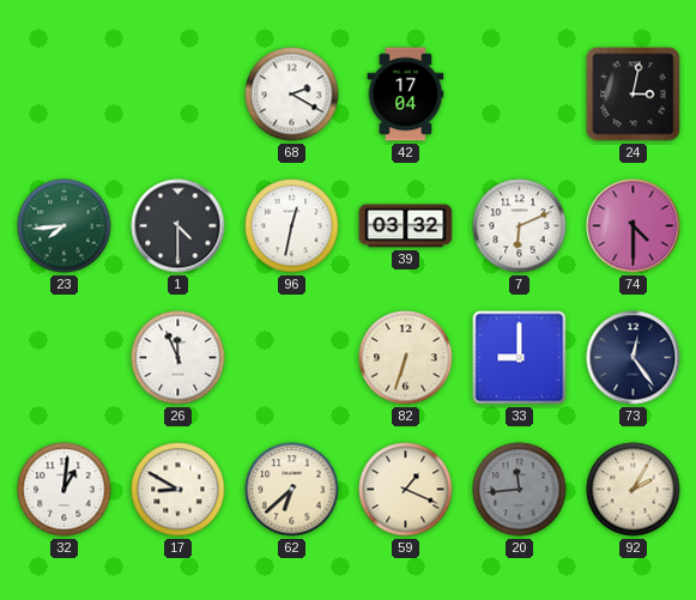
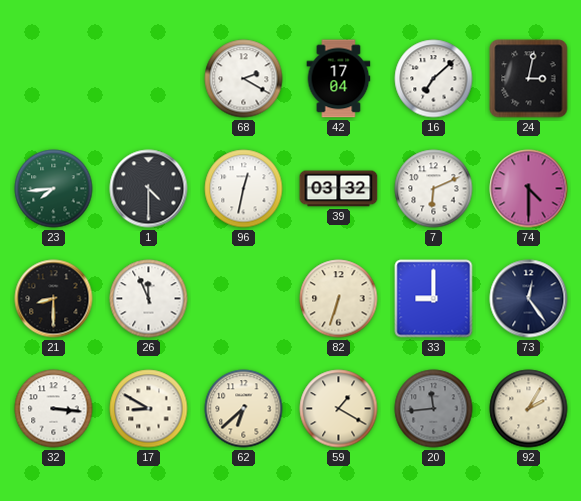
16: none -> 7:08
21: none -> 8:30
32: 1:01 -> 3:16
59: 1:19 -> 1:20
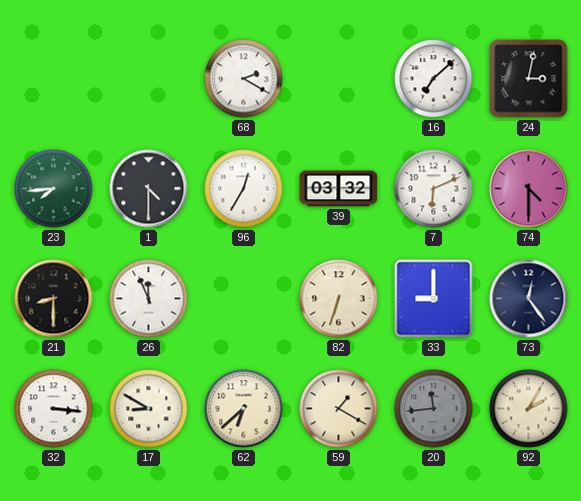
42: 17:04 -> none
96: 12:32 -> 12:35
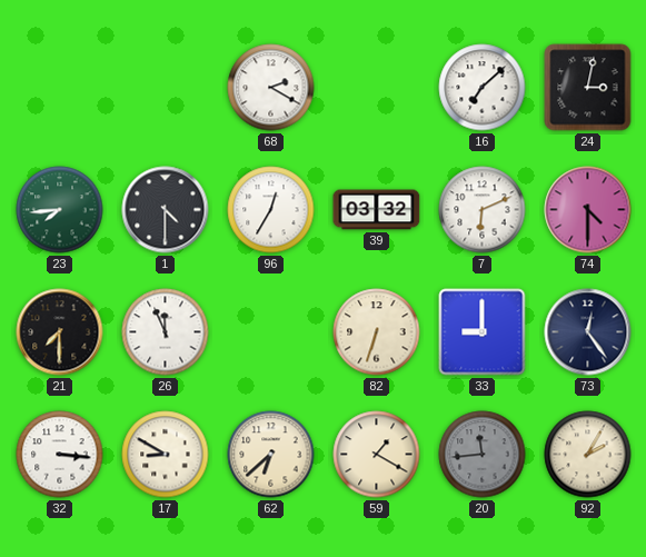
21: 8:30 -> 7:30
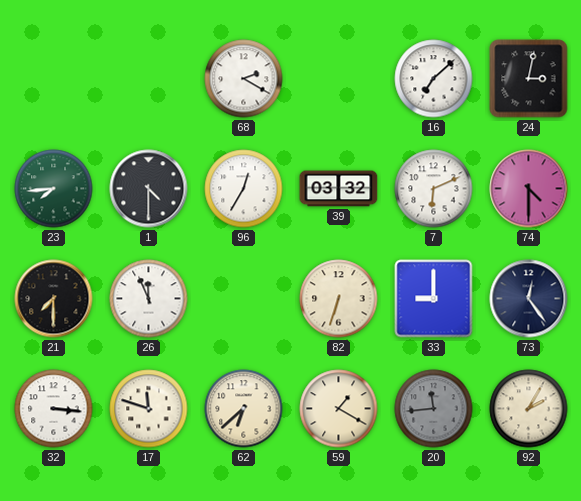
17: 8:50 -> 11:48
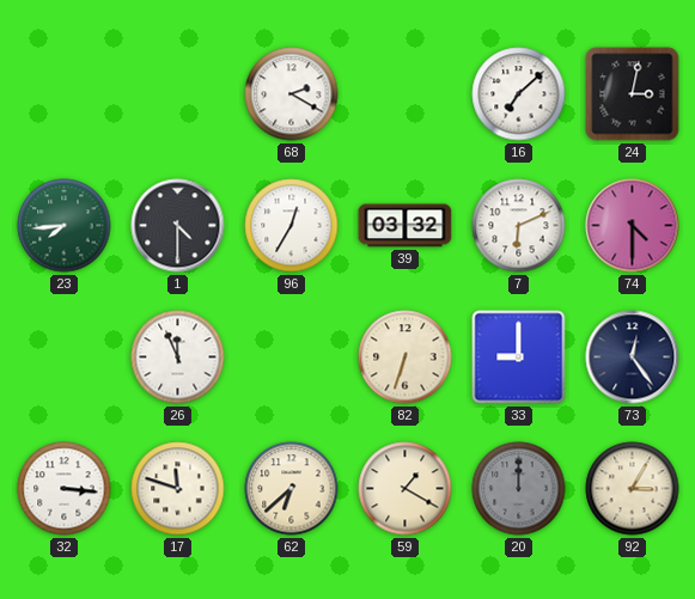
21: 7:30 -> none
20: 11:44 -> 12:00
92: 2:05 -> 3:05
